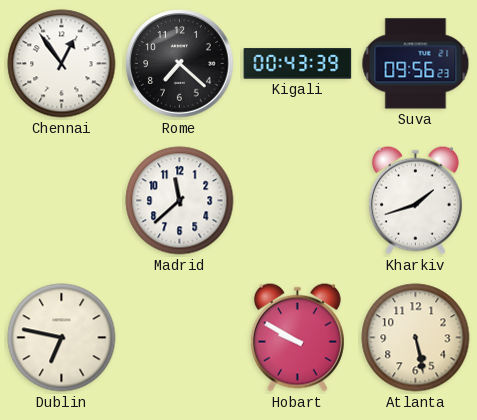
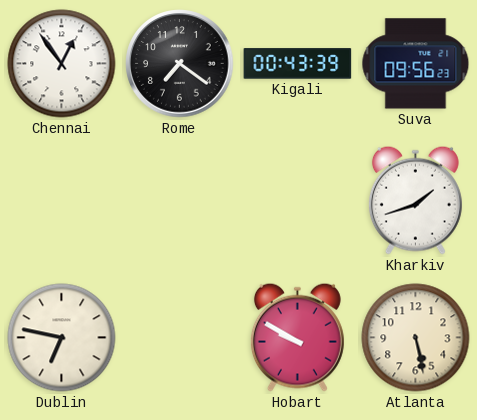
Rome: 7:22 -> 7:21
Madrid: 11:38 -> none
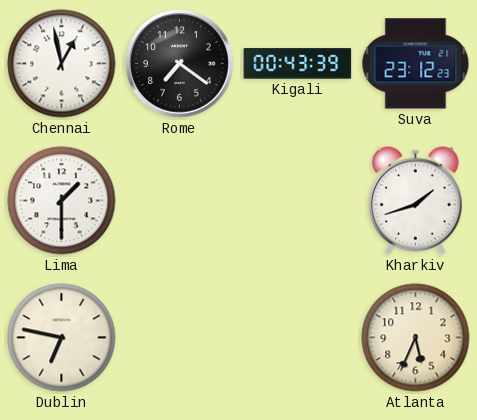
Chennai: 12:54 -> 12:58
Suva: 09:56 -> 23:12
Lima: none -> 1:30
Hobart: 9:50 -> none
Atlanta: 5:28 -> 5:34
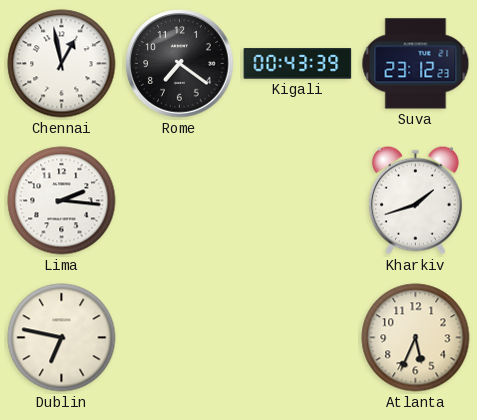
Lima: 1:30 -> 2:16
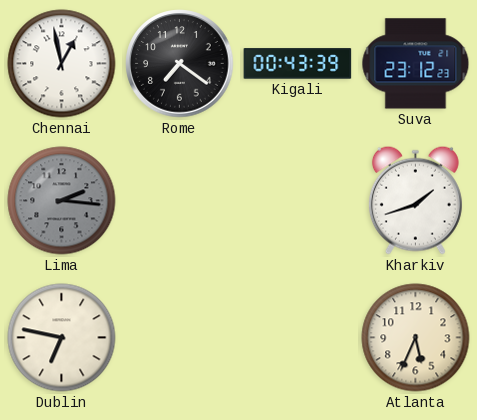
Lima dial: white -> grey
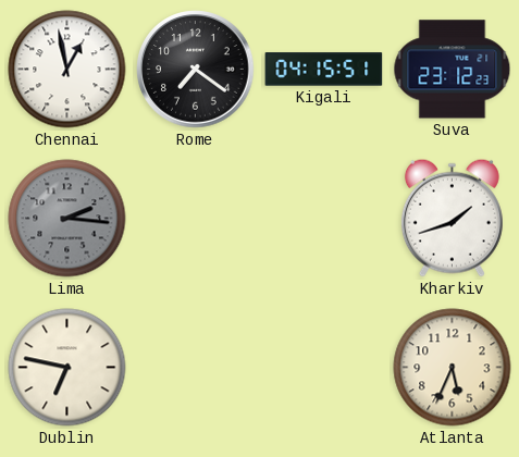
Kigali: 00:43 -> 04:15
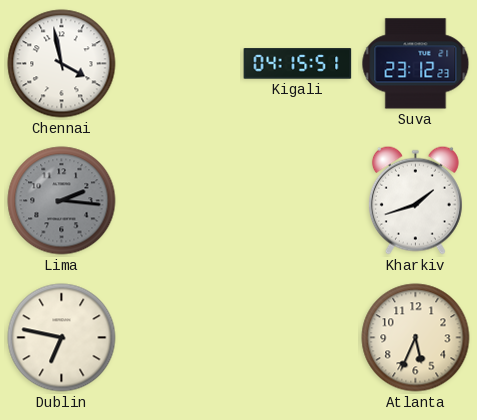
Chennai: 12:58 -> 3:58
Rome: 7:21 -> none
